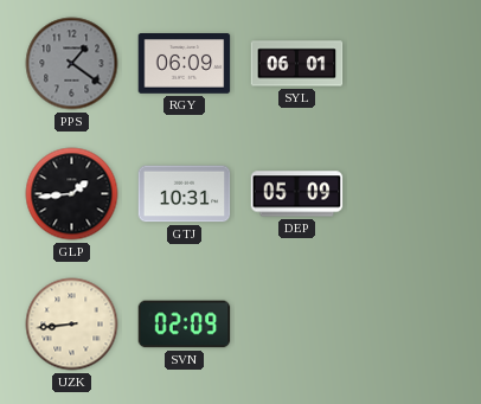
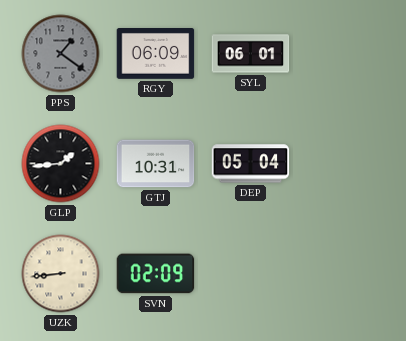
DEP: 05:09 -> 05:04
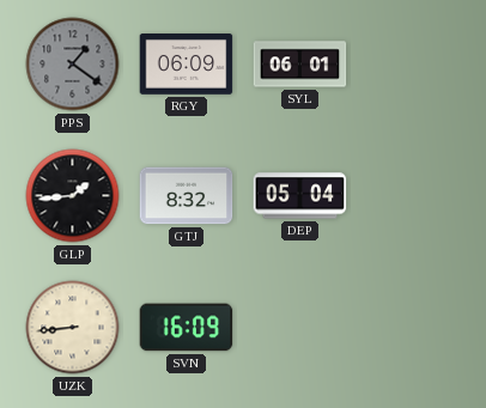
GTJ: 10:31 -> 8:32
SVN: 02:09 -> 16:09
